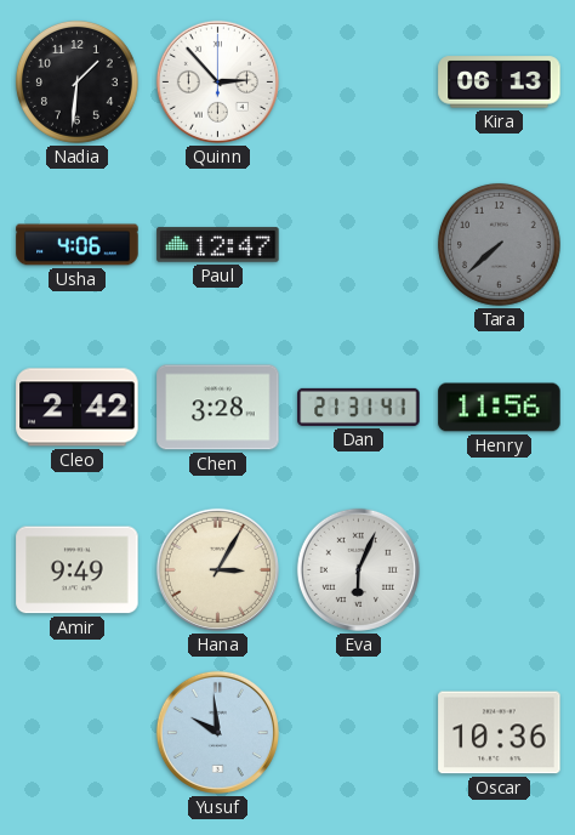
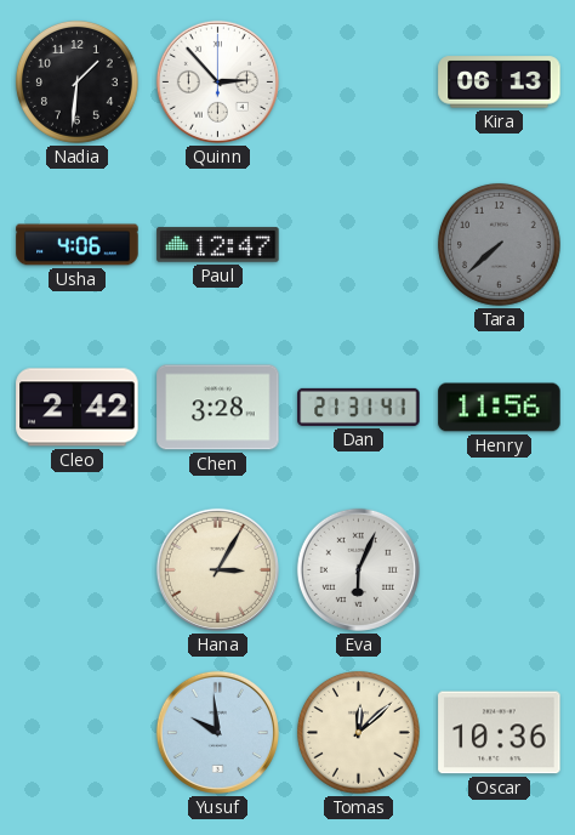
Amir: 9:49 -> none
Tomas: none -> 12:08
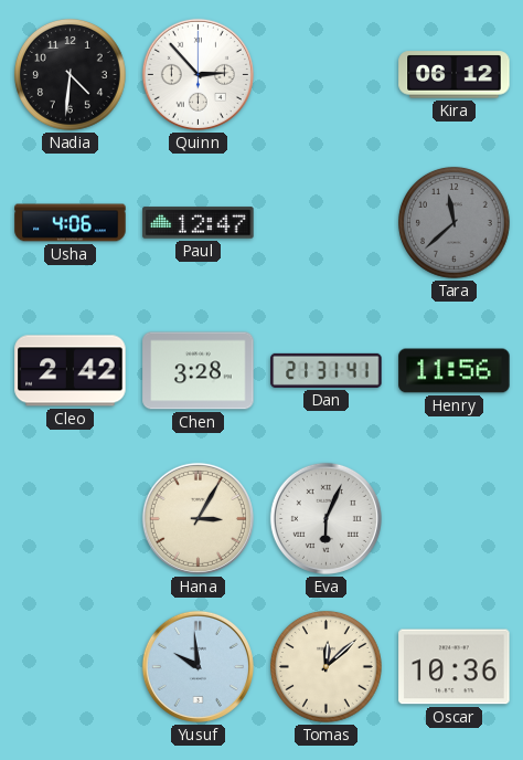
Nadia: 1:31 -> 4:31
Kira: 06:13 -> 06:12
Tara: 7:38 -> 11:38
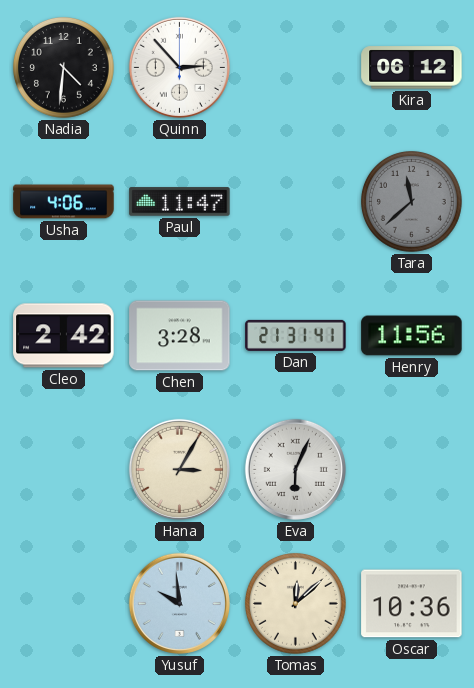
Paul: 12:47 -> 11:47
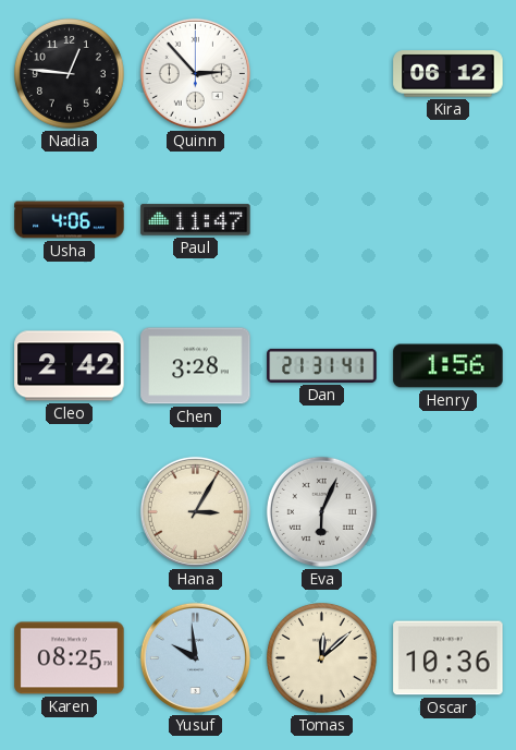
Nadia: 4:31 -> 12:46
Tara: 11:38 -> none
Henry: 11:56 -> 1:56
Karen: none -> 08:25
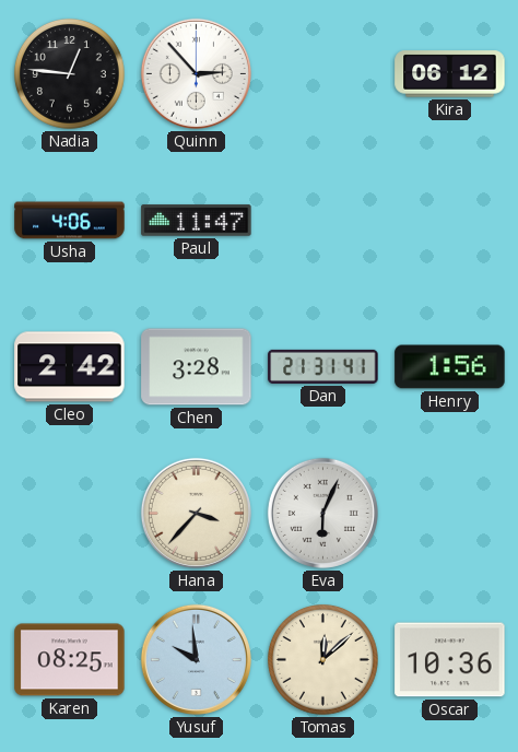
Hana: 3:05 -> 3:37
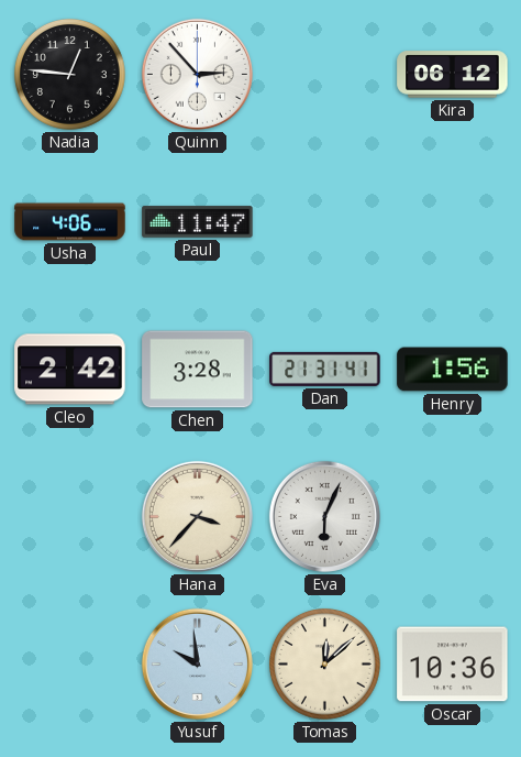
Karen: 08:25 -> none
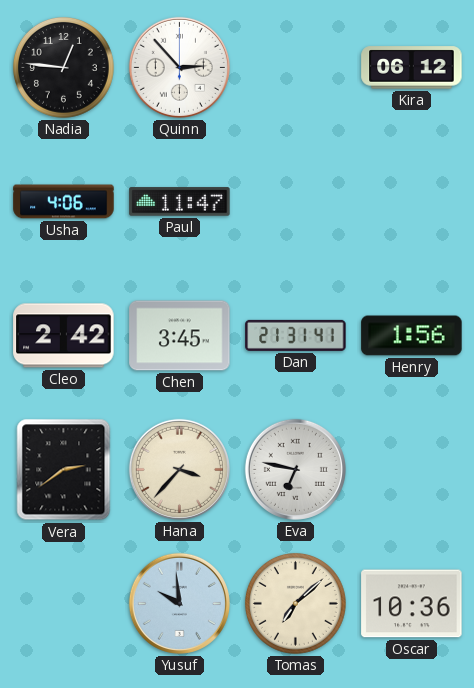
Chen: 3:28 -> 3:45
Vera: none -> 2:39
Eva: 6:04 -> 6:47
Tomas: 12:08 -> 7:08
